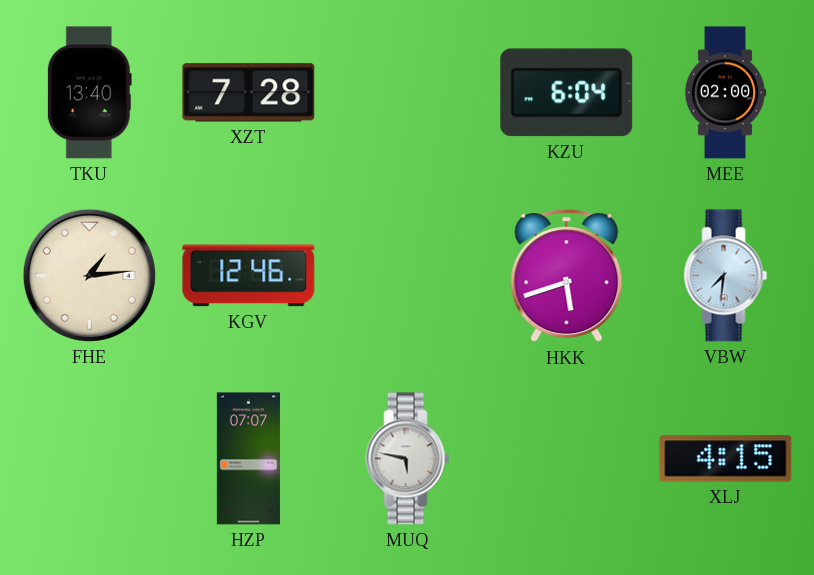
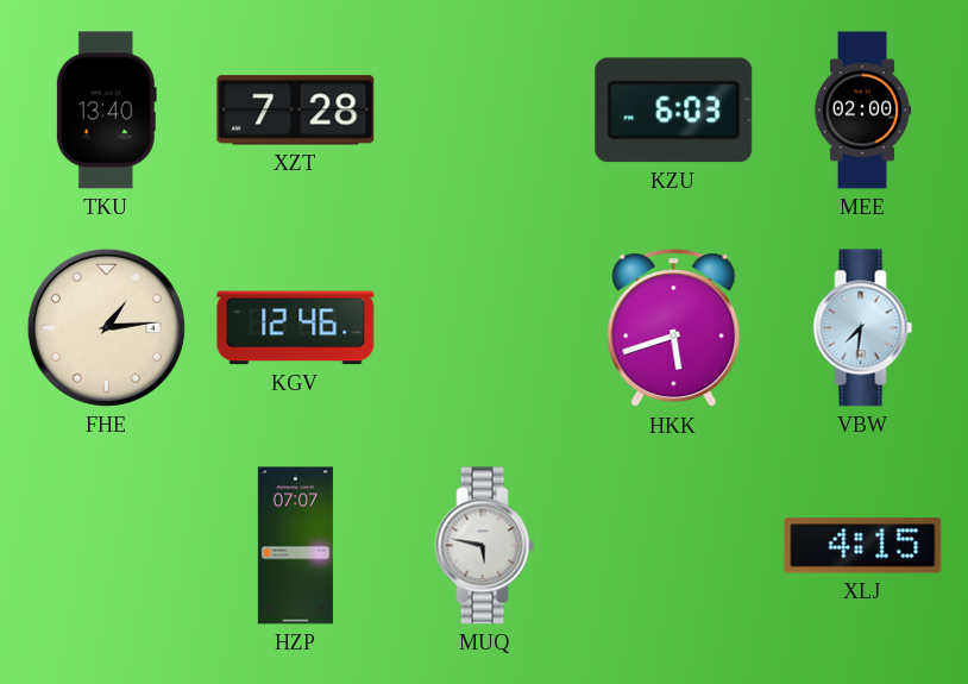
KZU: 6:04 -> 6:03
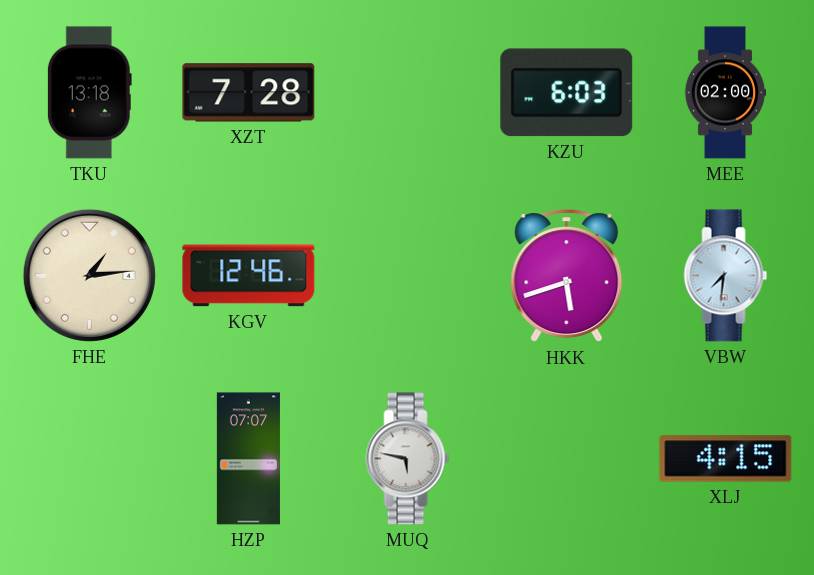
TKU: 13:40 -> 13:18
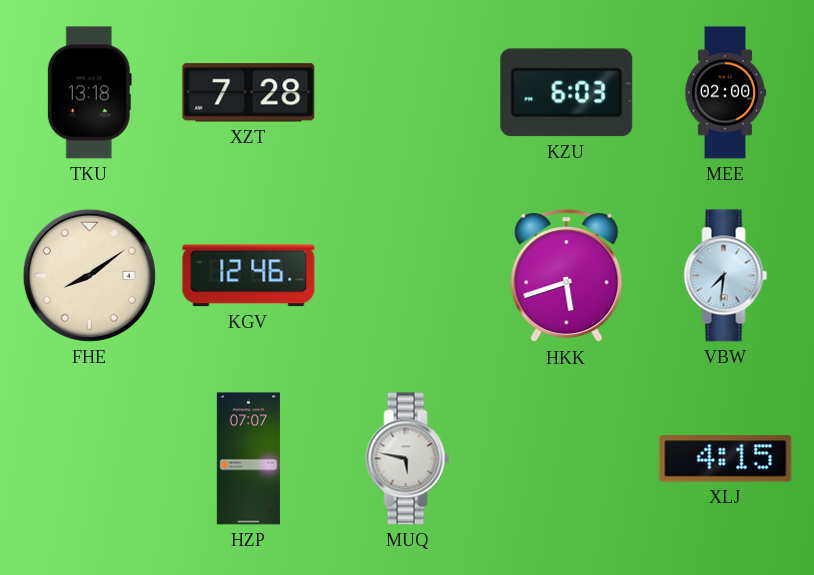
FHE: 1:14 -> 8:09
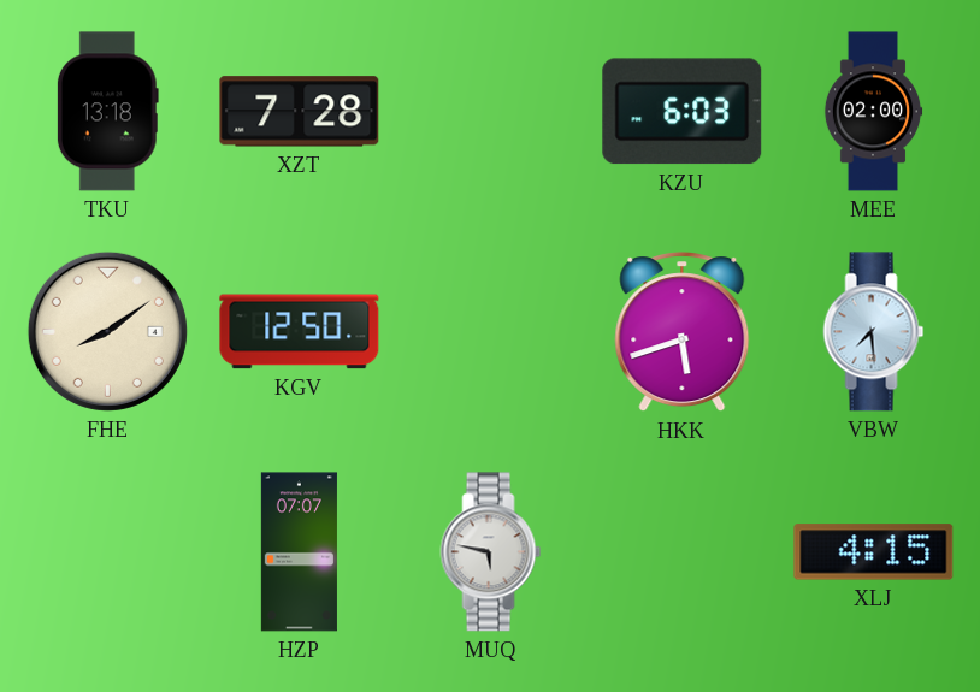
KGV: 12:46 -> 12:50
VBW: 7:31 -> 7:29
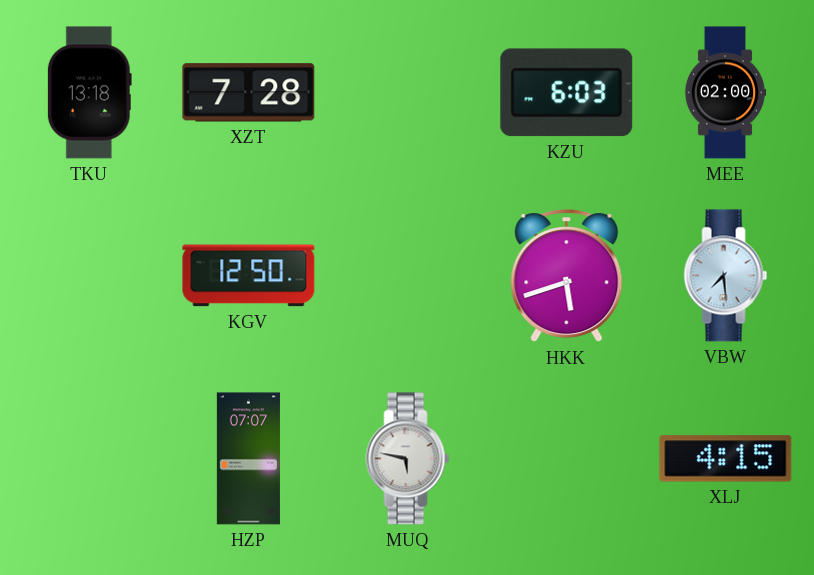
FHE: 8:09 -> none
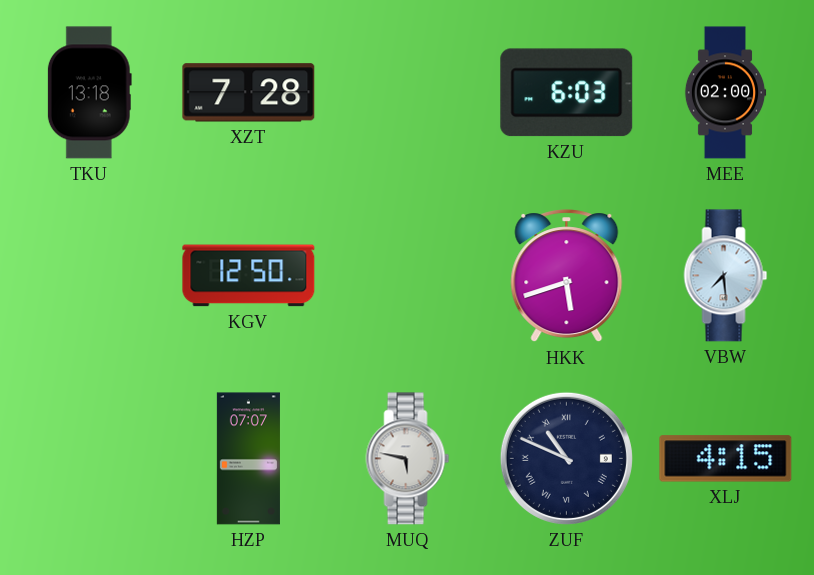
ZUF: none -> 10:49
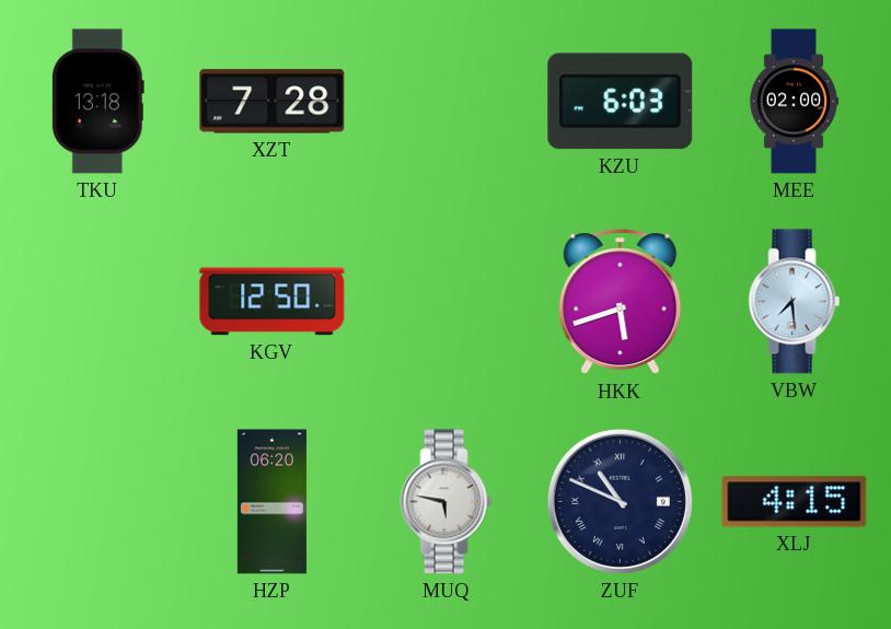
HZP: 07:07 -> 06:20
